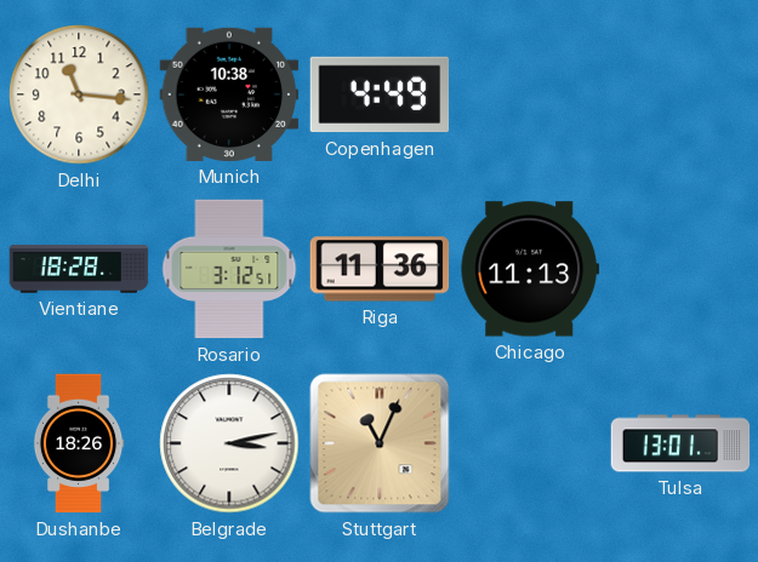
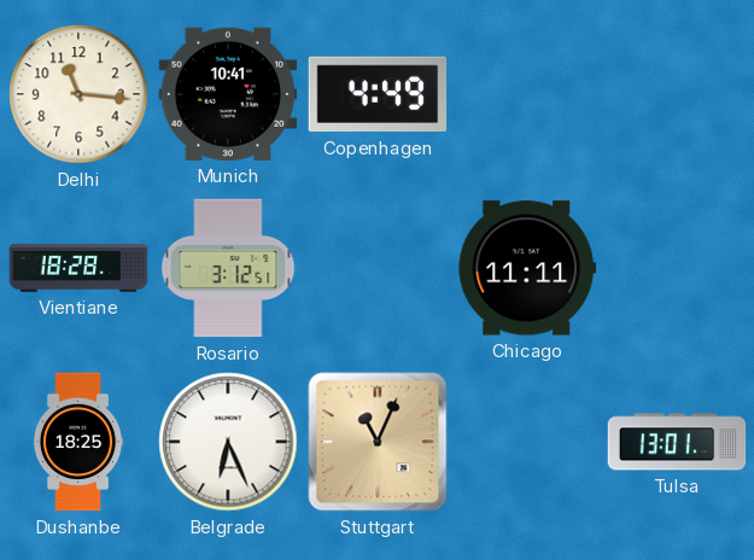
Munich: 10:38 -> 10:41
Riga: 11:36 -> none
Chicago: 11:13 -> 11:11
Dushanbe: 18:26 -> 18:25
Belgrade: 3:13 -> 6:26
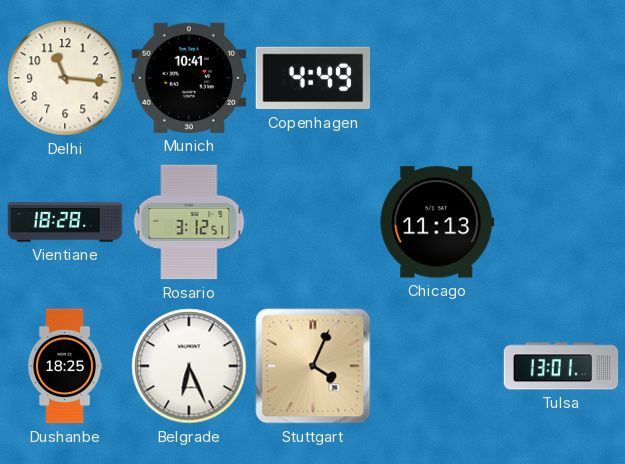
Chicago: 11:11 -> 11:13
Stuttgart: 11:04 -> 4:04
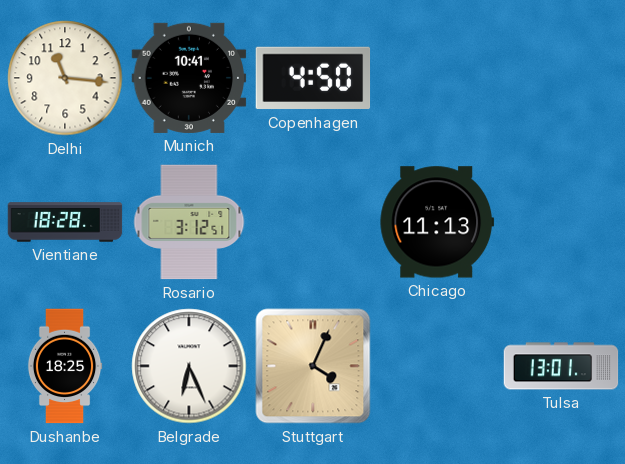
Copenhagen: 4:49 -> 4:50
